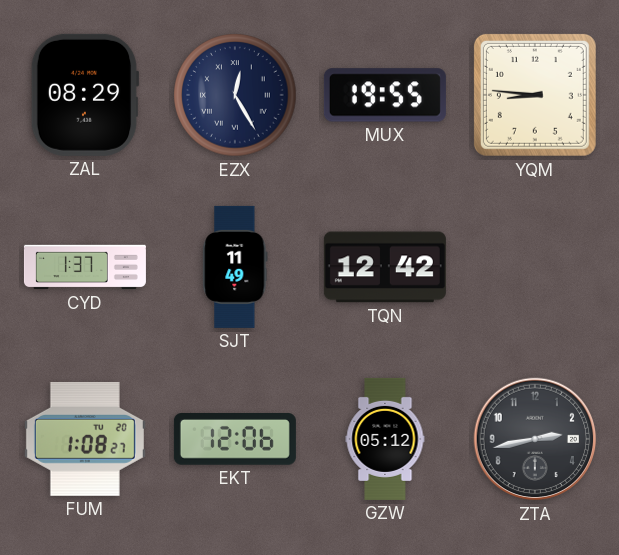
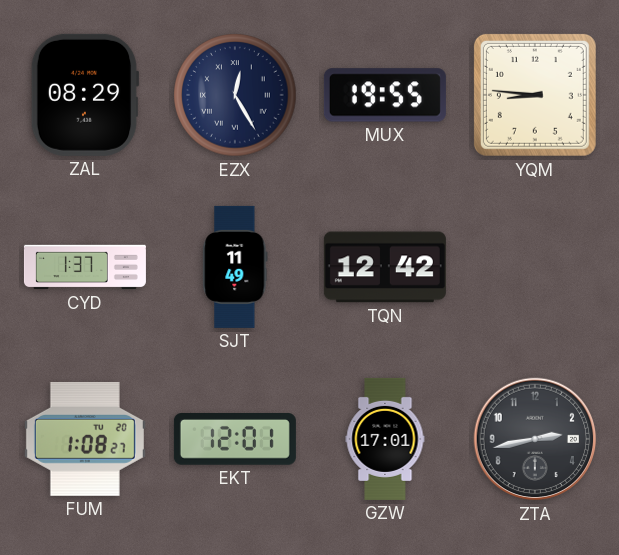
EKT: 12:06 -> 12:01
GZW: 05:12 -> 17:01
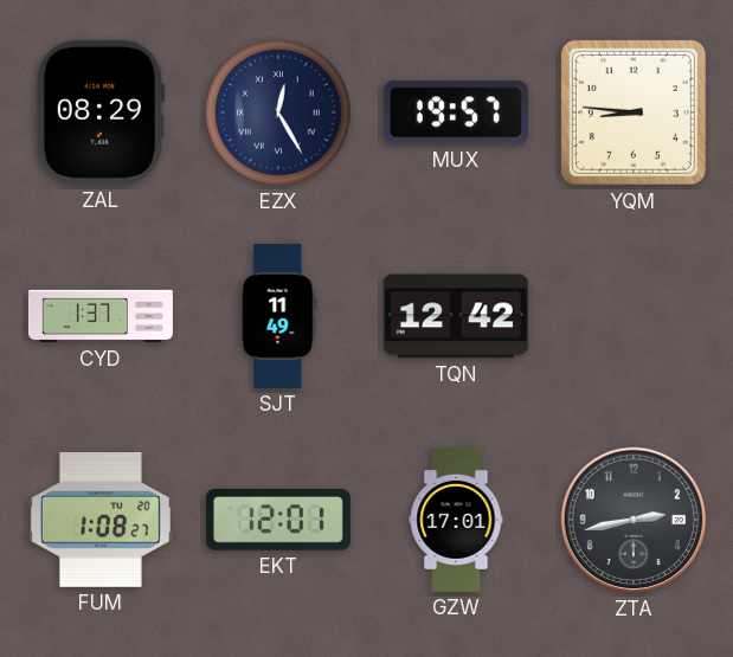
MUX: 19:55 -> 19:57
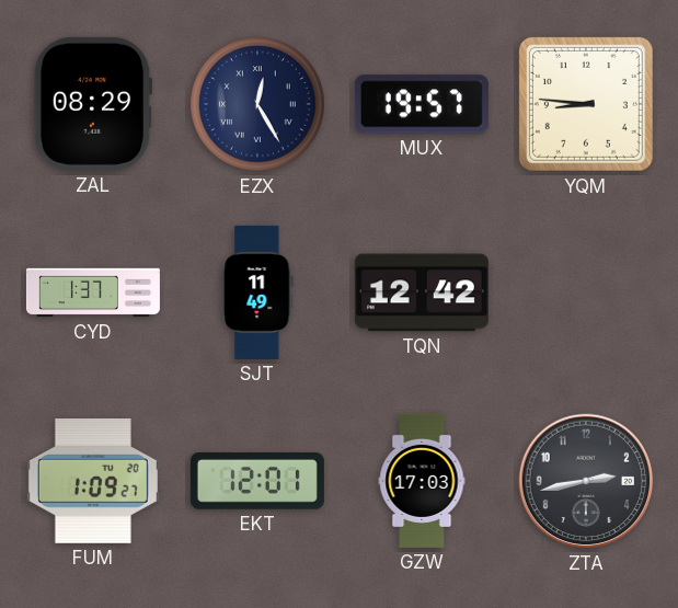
FUM: 1:08 -> 1:09
GZW: 17:01 -> 17:03
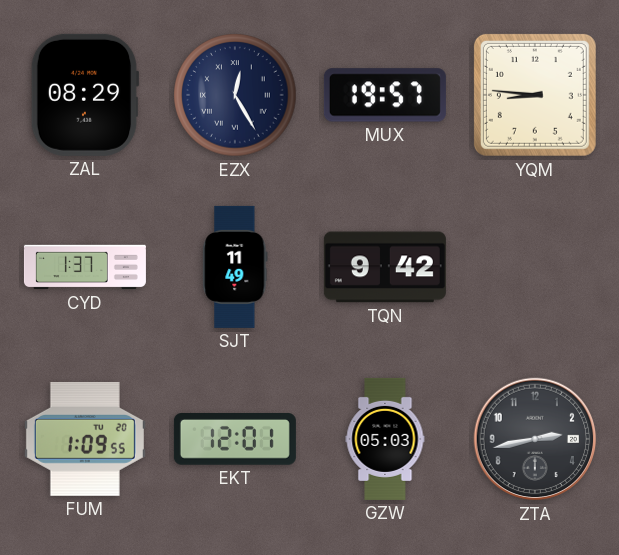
TQN: 12:42 -> 9:42
FUM: 1:09:27 -> 1:09:55
GZW: 17:03 -> 05:03
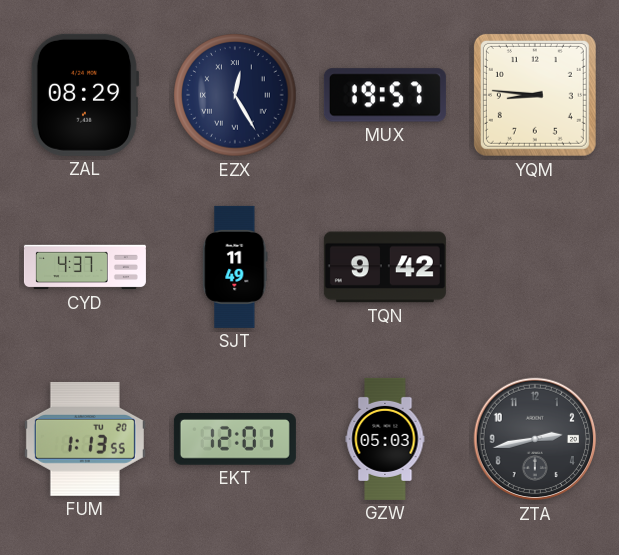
CYD: 1:37 -> 4:37
FUM: 1:09 -> 1:13
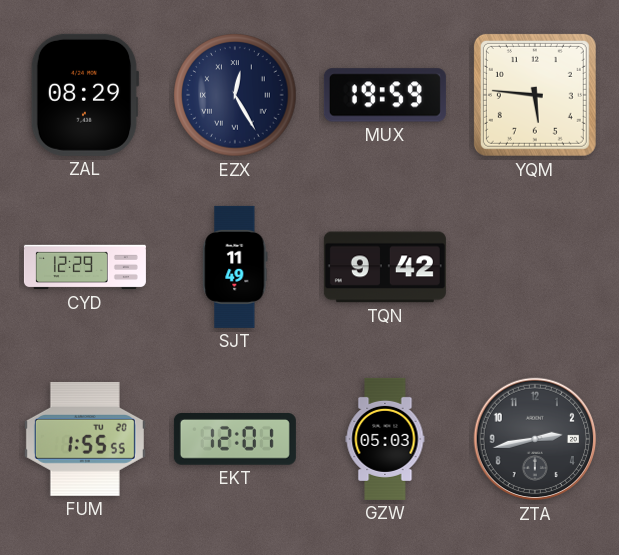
MUX: 19:57 -> 19:59
YQM: 8:46 -> 5:46
CYD: 4:37 -> 12:29
FUM: 1:13 -> 1:55
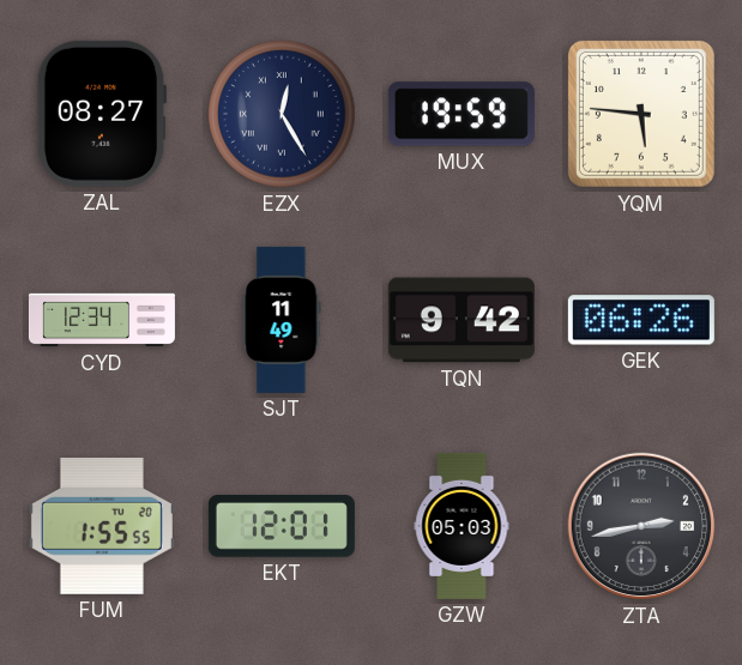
ZAL: 08:29 -> 08:27
CYD: 12:29 -> 12:34
GEK: none -> 06:26
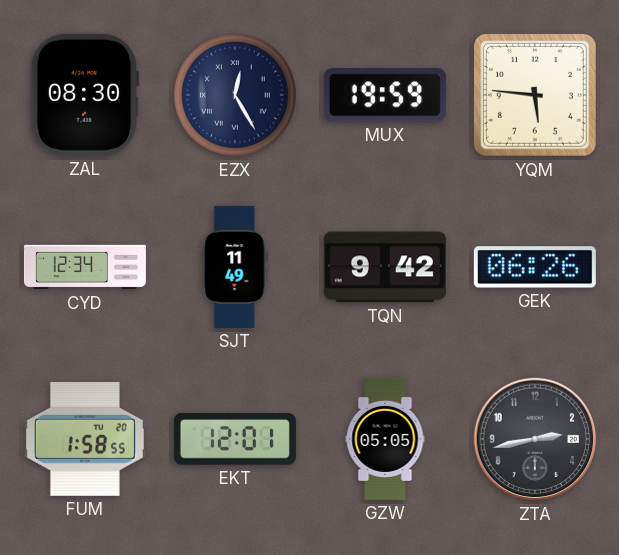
ZAL: 08:27 -> 08:30
FUM: 1:55 -> 1:58
GZW: 05:03 -> 05:05
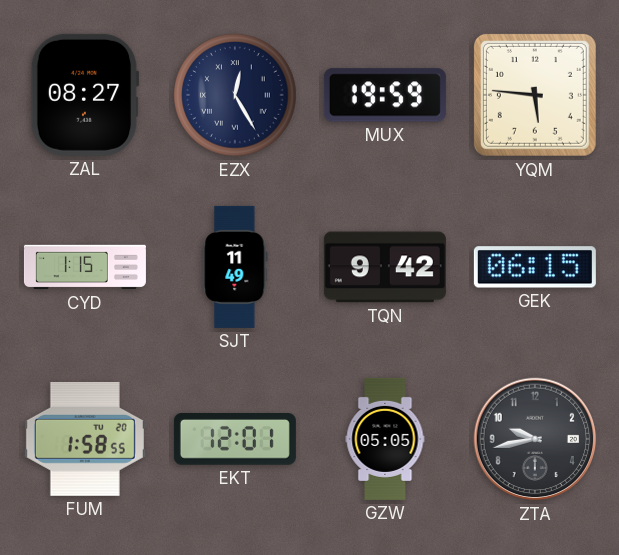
ZAL: 08:30 -> 08:27
CYD: 12:34 -> 1:15
GEK: 06:26 -> 06:15
ZTA: 2:43 -> 9:43
